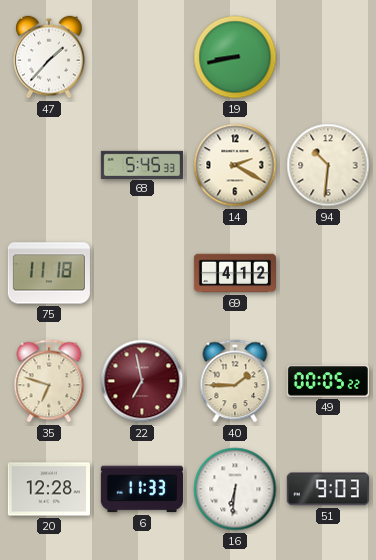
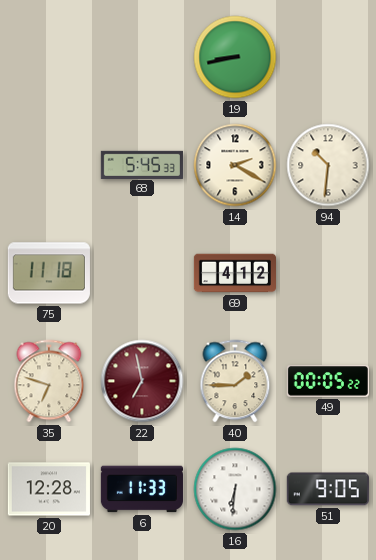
47: 1:37 -> none
51: 9:03 -> 9:05
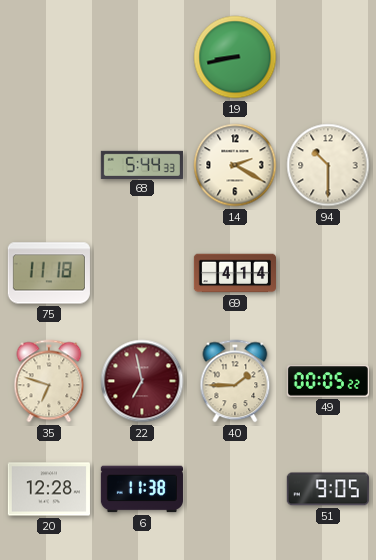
68: 5:45 -> 5:44
94: 10:31 -> 10:30
69: 4:12 -> 4:14
6: 11:33 -> 11:38
16: 6:31 -> none
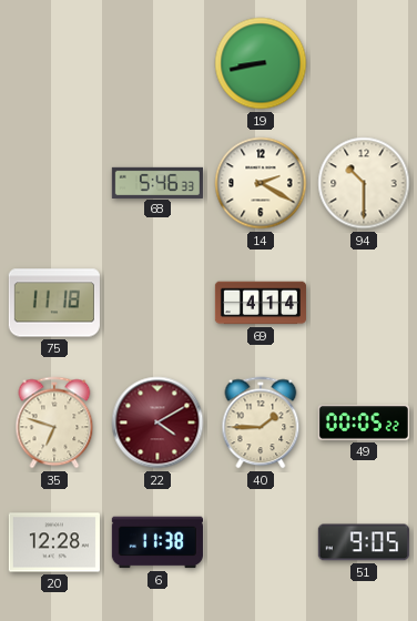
68: 5:44 -> 5:46
22: 6:58 -> 4:10
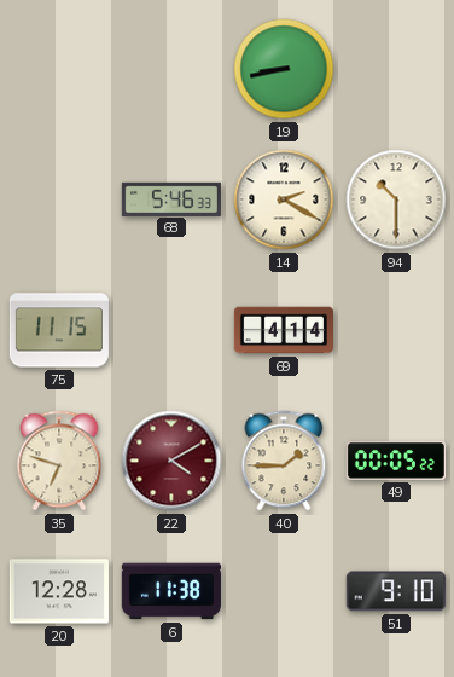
75: 11:18 -> 11:15
51: 9:05 -> 9:10
